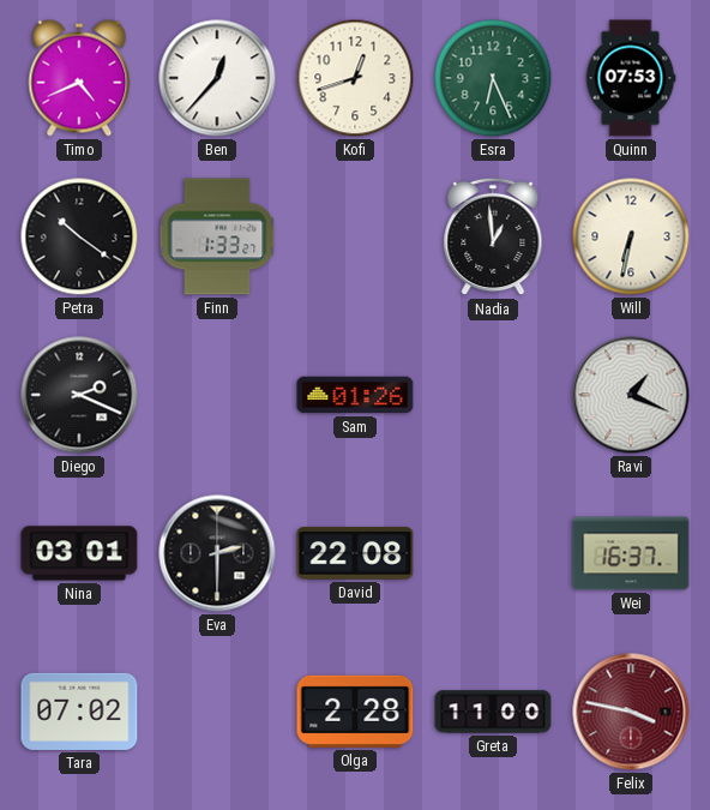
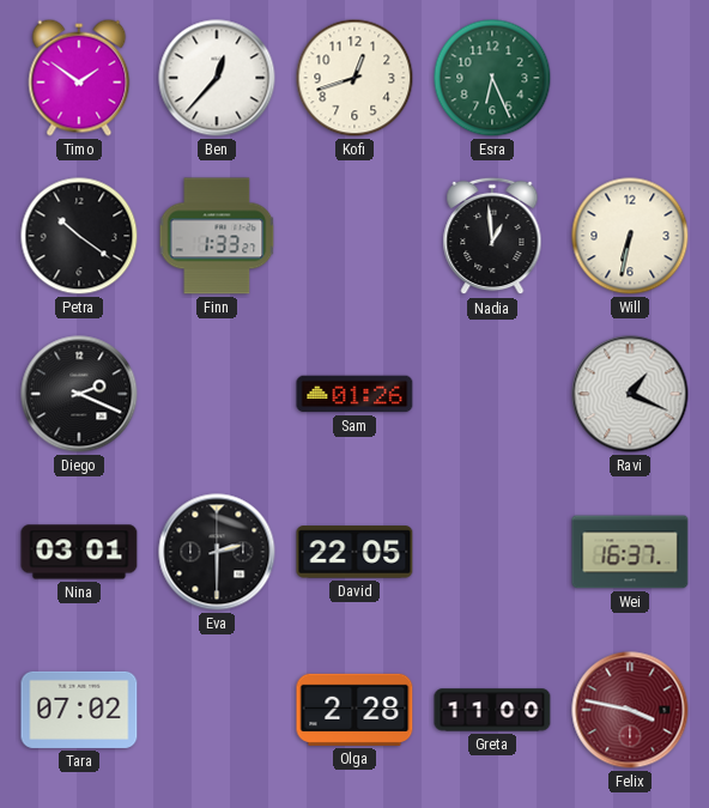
Timo: 4:41 -> 1:51
Quinn: 07:53 -> none
David: 22:08 -> 22:05
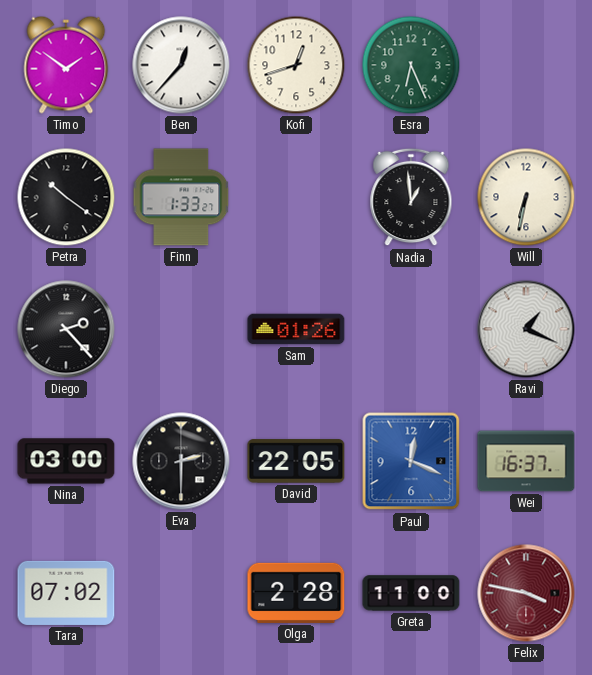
Diego: 2:19 -> 2:23
Nina: 03:01 -> 03:00
Paul: none -> 12:19
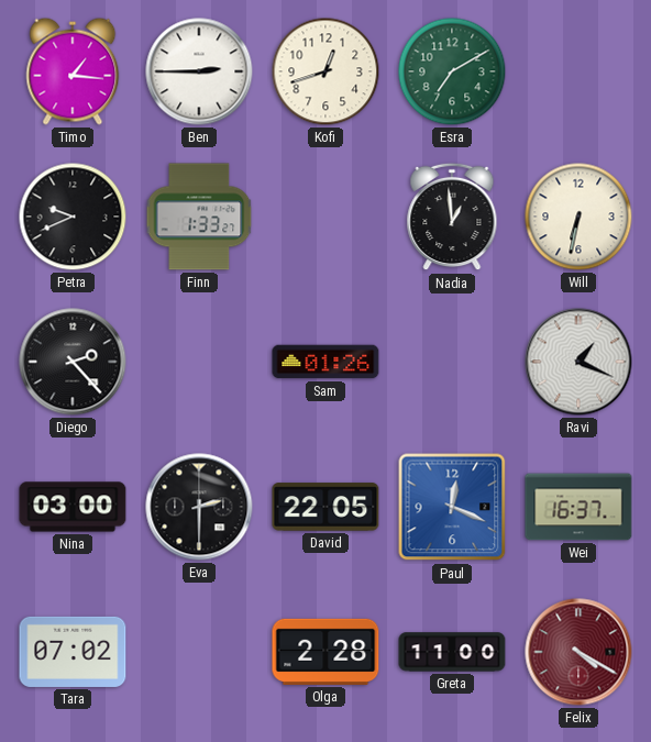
Timo: 1:51 -> 1:16
Ben: 12:37 -> 2:45
Esra: 6:26 -> 7:10
Petra: 10:21 -> 9:41
Felix: 3:47 -> 4:20
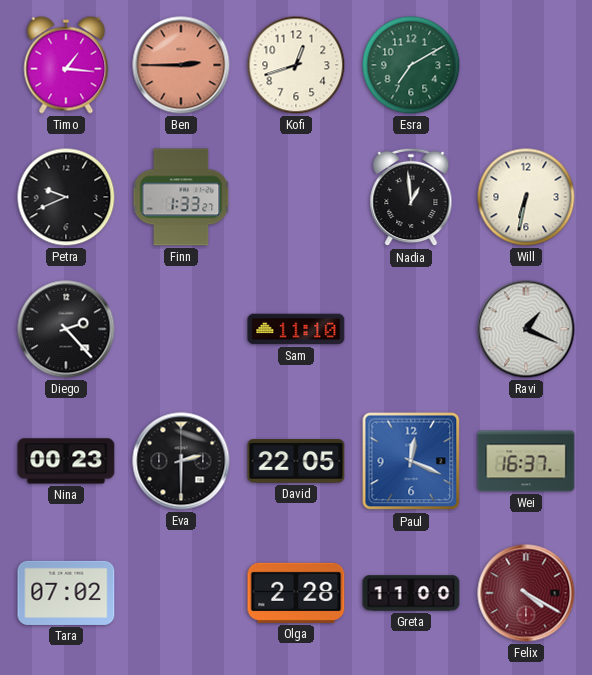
Ben dial: white -> salmon
Sam: 01:26 -> 11:10
Nina: 03:00 -> 00:23
